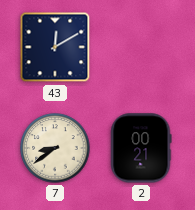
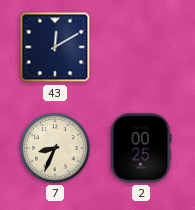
7: 8:39 -> 8:34
2: 00:21 -> 00:25
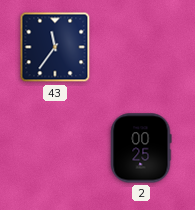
43: 12:10 -> 11:36
7: 8:34 -> none
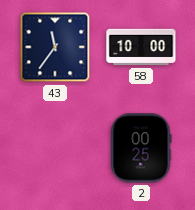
58: none -> 10:00
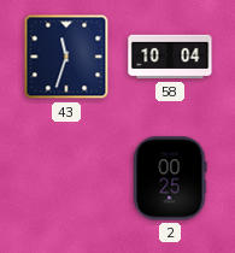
43: 11:36 -> 11:33
58: 10:00 -> 10:04
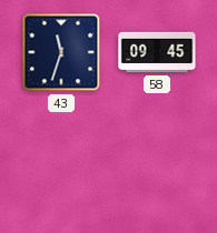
58: 10:04 -> 09:45
2: 00:25 -> none
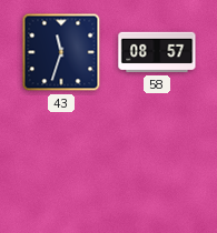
58: 09:45 -> 08:57
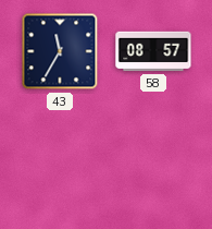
43: 11:33 -> 11:35
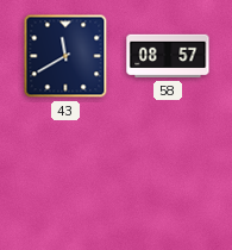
43: 11:35 -> 11:40
